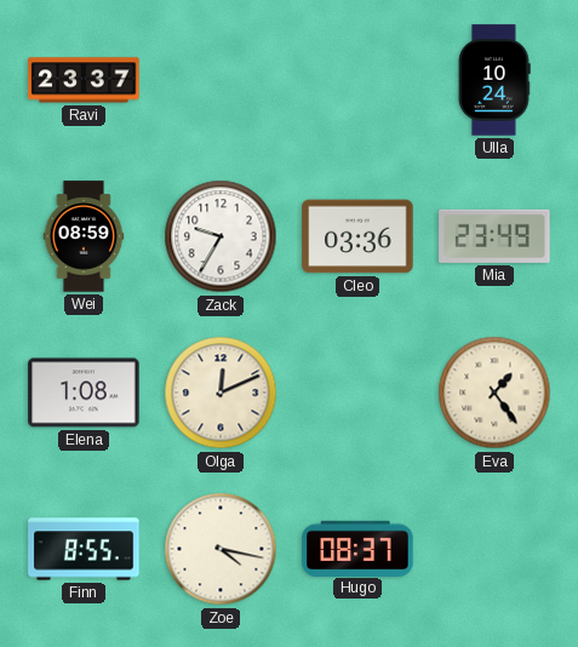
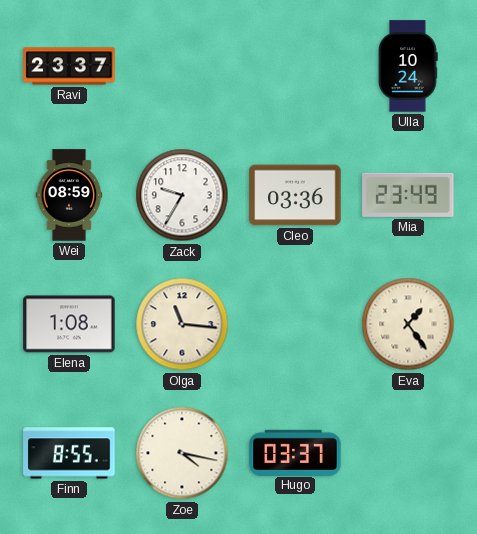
Olga: 12:11 -> 11:16
Hugo: 08:37 -> 03:37
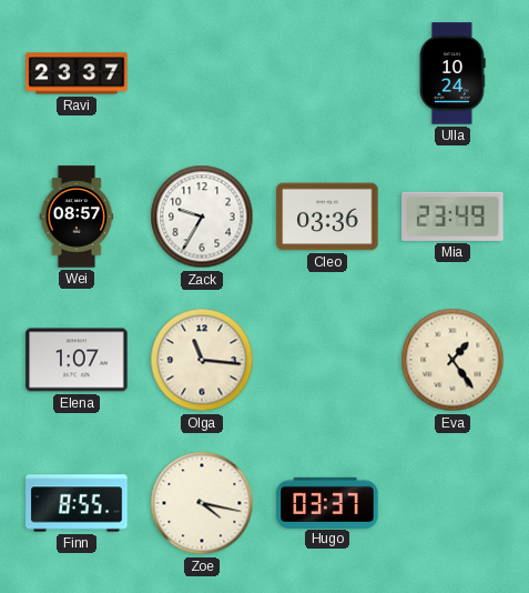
Wei: 08:59 -> 08:57
Elena: 1:08 -> 1:07
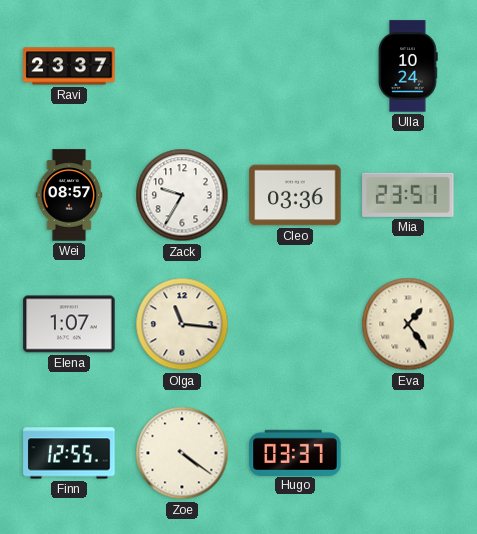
Mia: 23:49 -> 23:51
Finn: 8:55 -> 12:55
Zoe: 4:17 -> 4:21
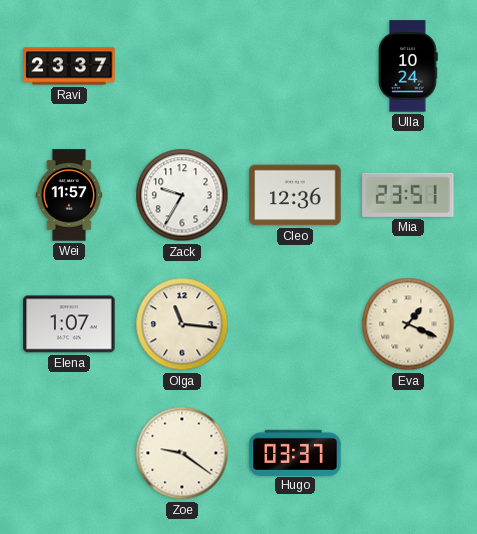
Wei: 08:57 -> 11:57
Cleo: 03:36 -> 12:36
Eva: 1:24 -> 1:19
Finn: 12:55 -> none
Zoe: 4:21 -> 9:21
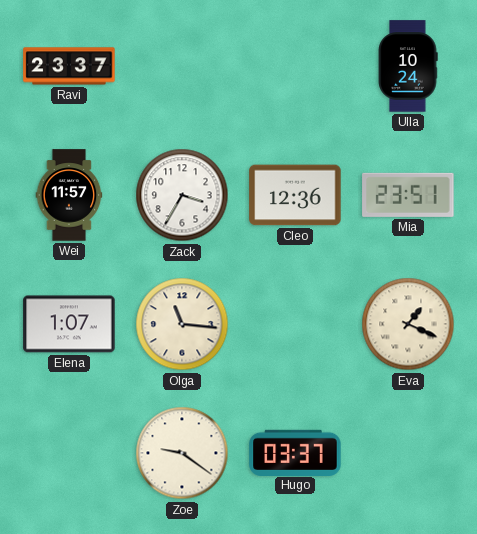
Zack: 9:35 -> 3:35
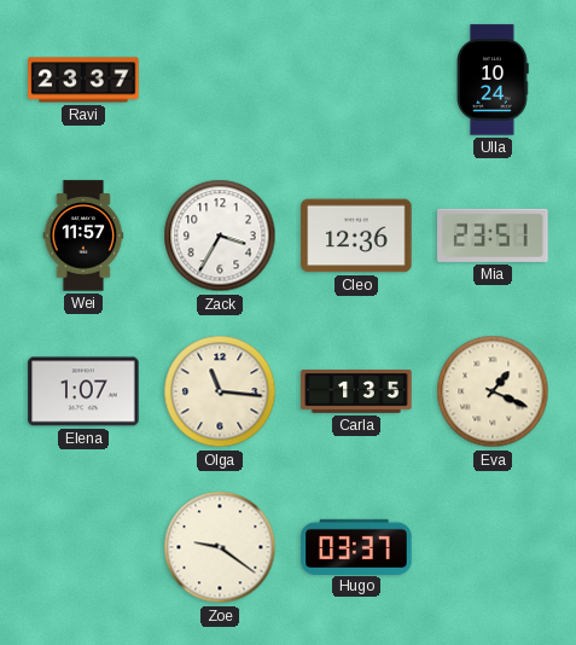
Carla: none -> 1:35
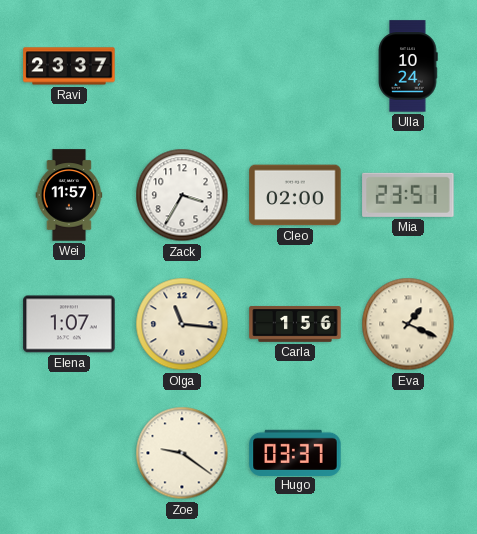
Cleo: 12:36 -> 02:00
Carla: 1:35 -> 1:56
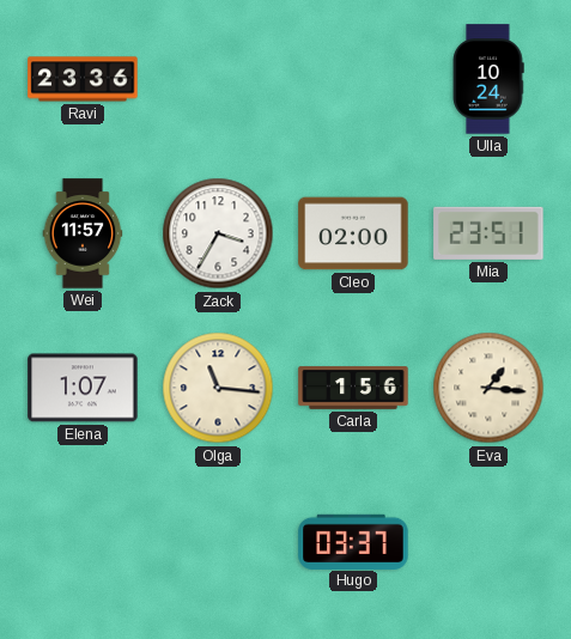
Ravi: 23:37 -> 23:36
Eva: 1:19 -> 1:16
Zoe: 9:21 -> none
